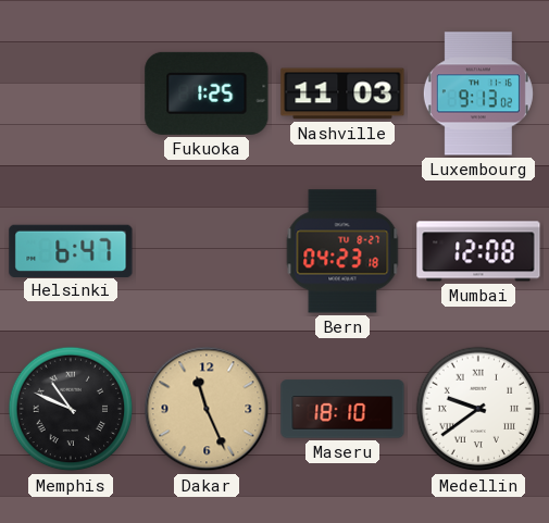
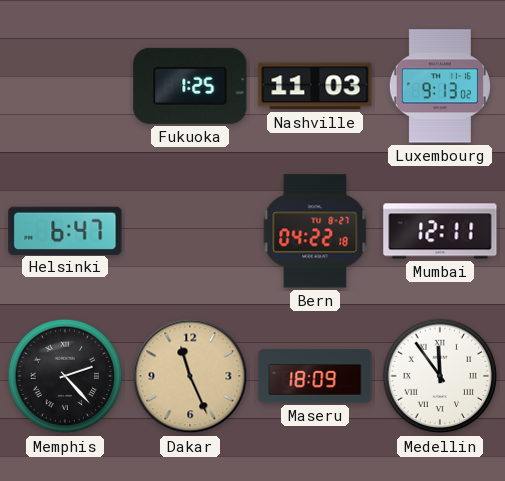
Bern: 04:23 -> 04:22
Mumbai: 12:08 -> 12:11
Memphis: 10:49 -> 2:23
Maseru: 18:10 -> 18:09
Medellin: 9:39 -> 11:54
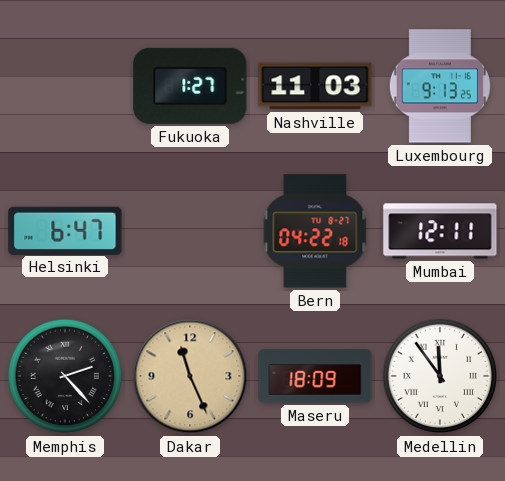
Fukuoka: 1:25 -> 1:27
Luxembourg: 9:13:02 -> 9:13:25
